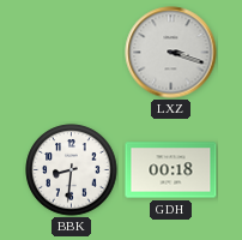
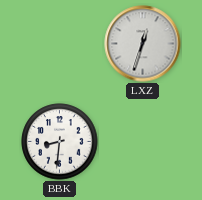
LXZ: 3:18 -> 12:33
GDH: 00:18 -> none
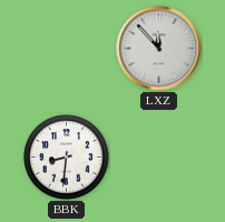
LXZ: 12:33 -> 11:53
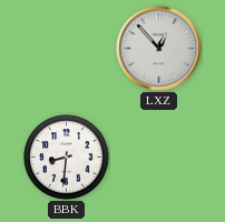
LXZ: 11:53 -> 12:53
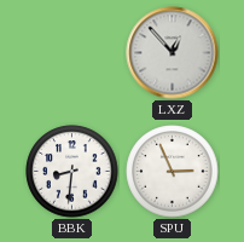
SPU: none -> 2:56
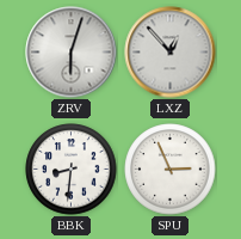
ZRV: none -> 6:03
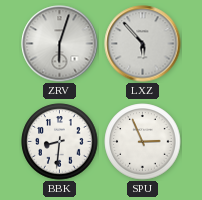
LXZ: 12:53 -> 5:53
